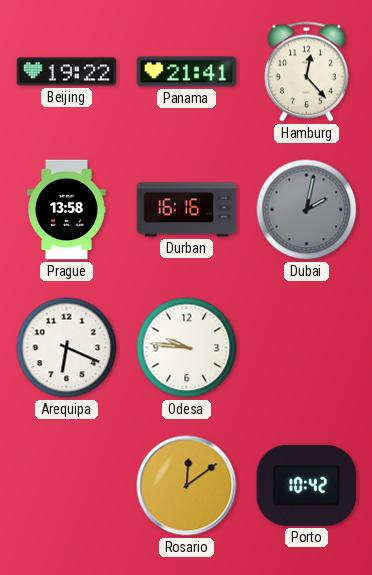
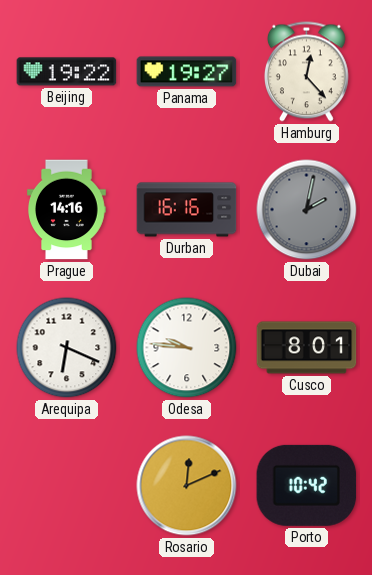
Panama: 21:41 -> 19:27
Prague: 13:58 -> 14:16
Cusco: none -> 8:01
Rosario: 12:09 -> 12:11
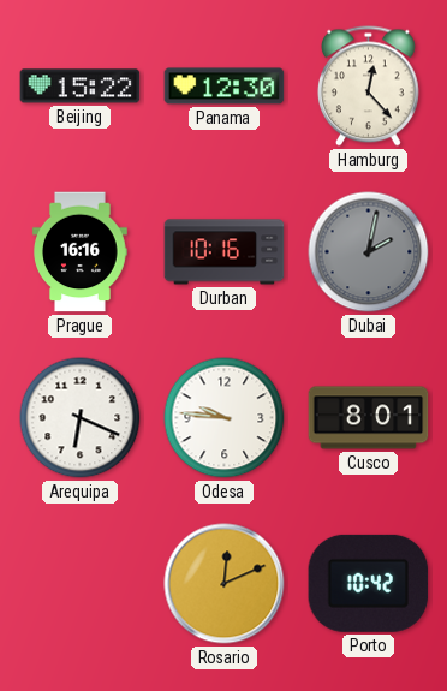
Beijing: 19:22 -> 15:22
Panama: 19:27 -> 12:30
Prague: 14:16 -> 16:16
Durban: 16:16 -> 10:16
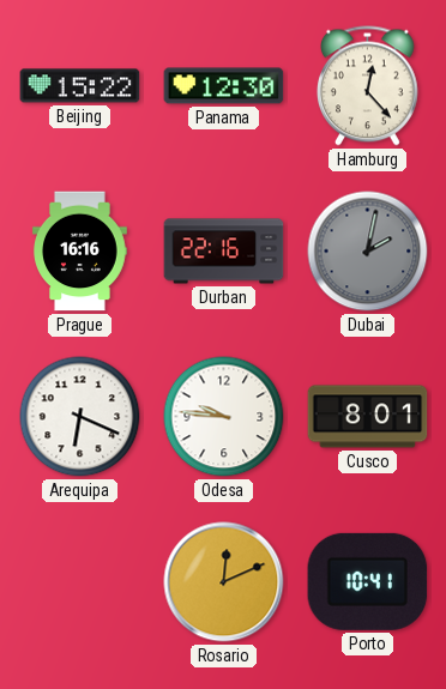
Durban: 10:16 -> 22:16
Porto: 10:42 -> 10:41
